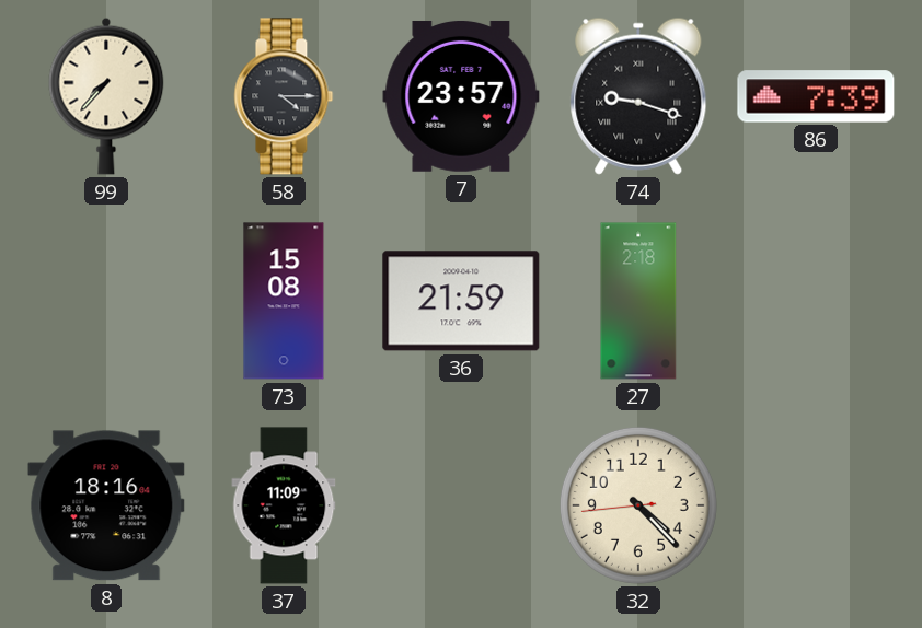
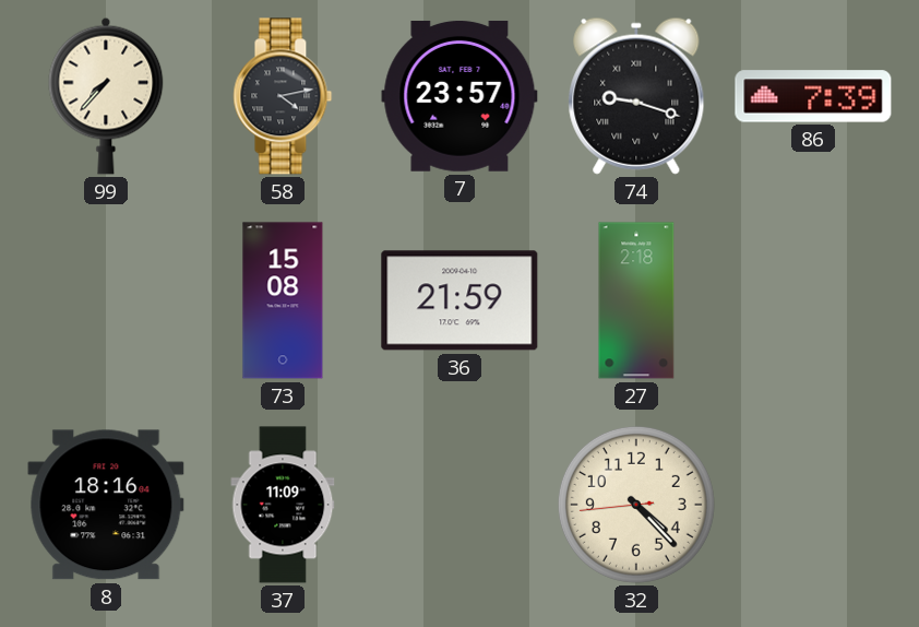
58: 4:15 -> 4:13
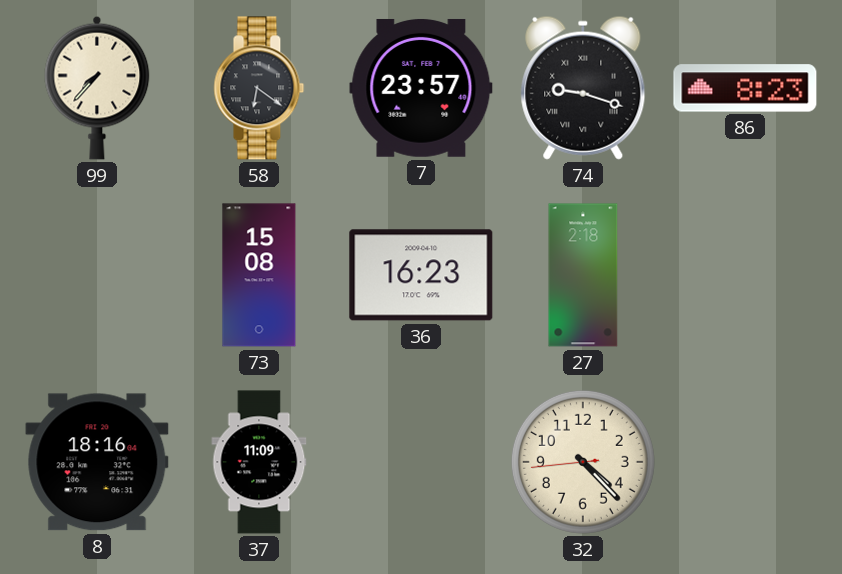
58: 4:13 -> 6:21
86: 7:39 -> 8:23
36: 21:59 -> 16:23
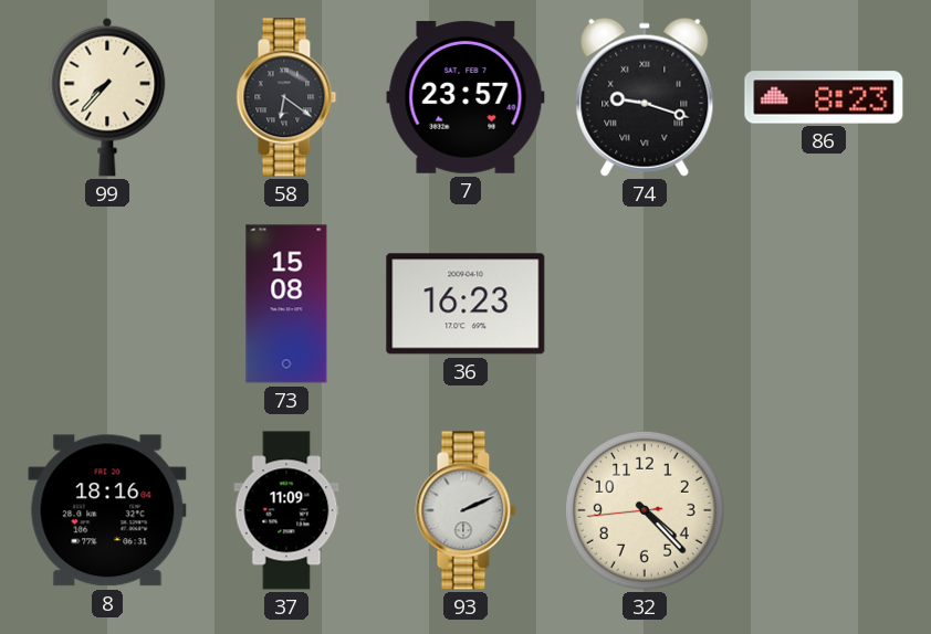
27: 2:18 -> none
93: none -> 2:11
